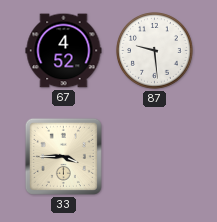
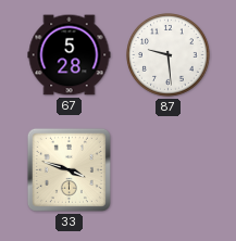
67: 4:52 -> 5:28
33: 3:45 -> 3:48
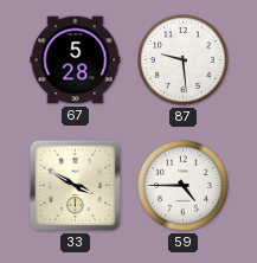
33: 3:48 -> 3:50
59: none -> 4:45
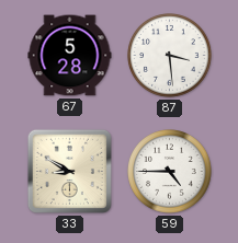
87: 9:29 -> 3:29
33: 3:50 -> 8:50
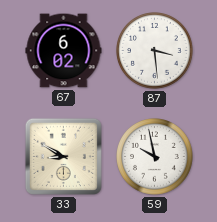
67: 5:28 -> 6:02
59: 4:45 -> 9:58
